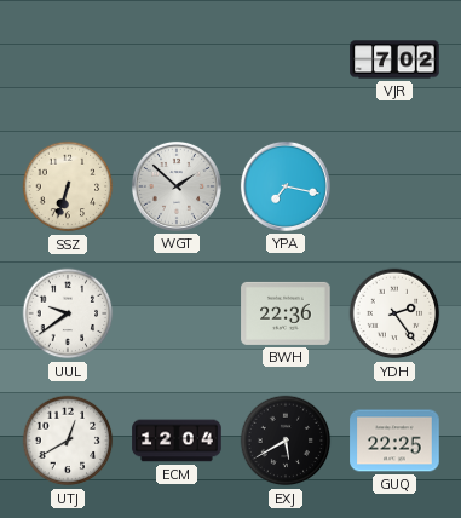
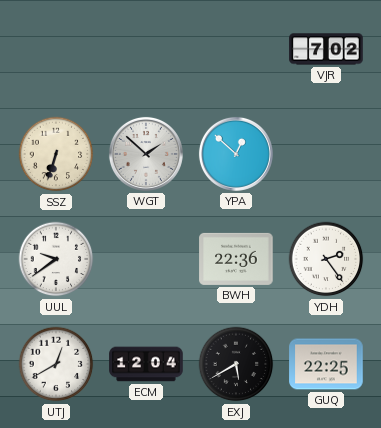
YPA: 7:17 -> 12:52
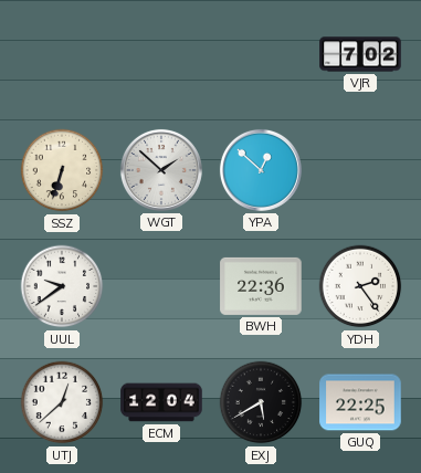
UTJ: 12:40 -> 12:38
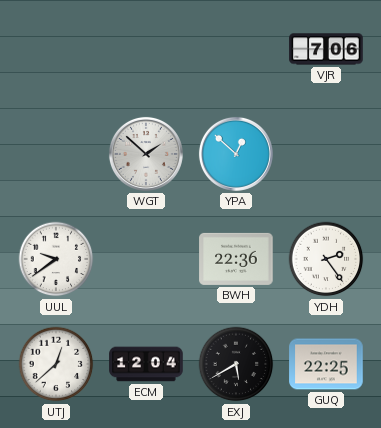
VJR: 7:02 -> 7:06
SSZ: 6:33 -> none
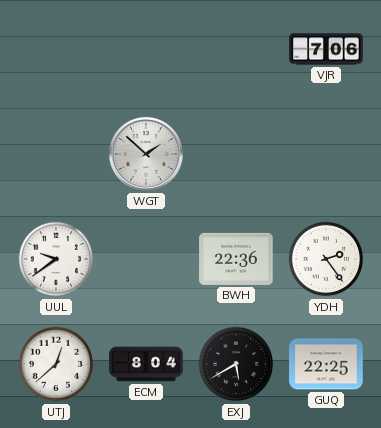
YPA: 12:52 -> none
ECM: 12:04 -> 8:04
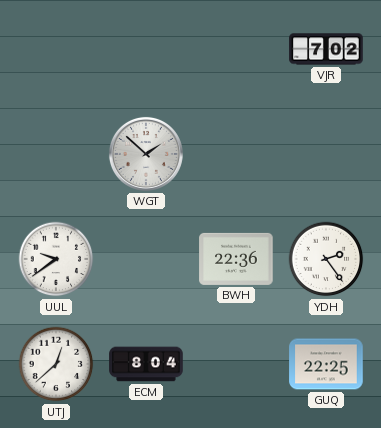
VJR: 7:06 -> 7:02
EXJ: 5:40 -> none
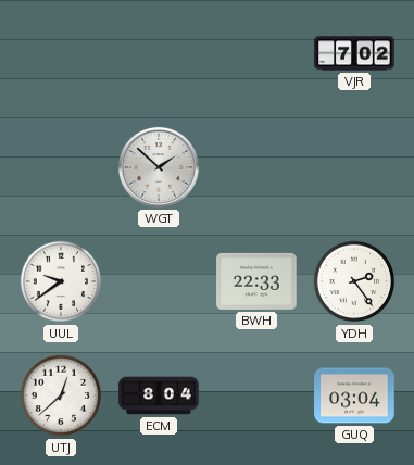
BWH: 22:36 -> 22:33
GUQ: 22:25 -> 03:04
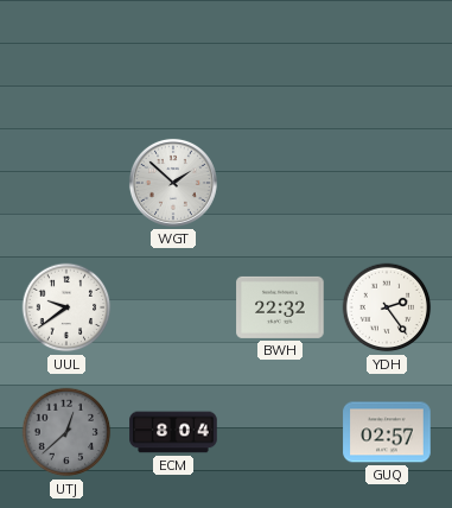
VJR: 7:02 -> none
BWH: 22:33 -> 22:32
UTJ dial: white -> grey
GUQ: 03:04 -> 02:57
